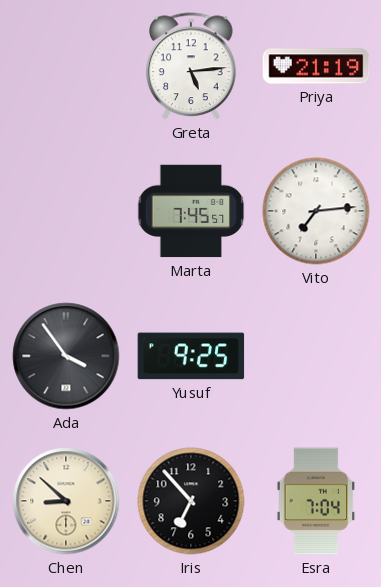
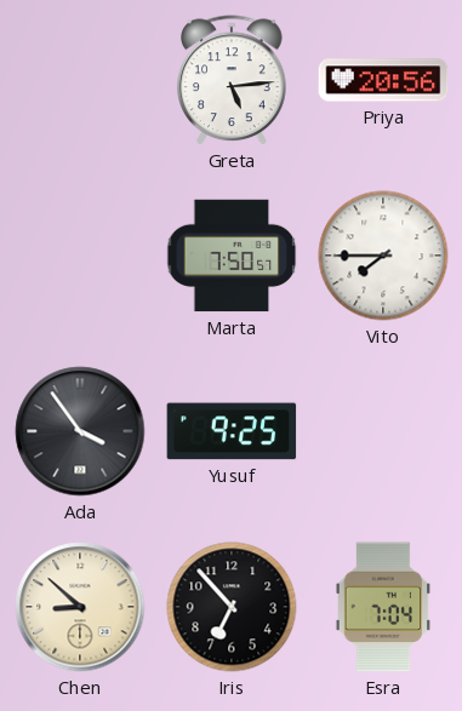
Priya: 21:19 -> 20:56
Marta: 7:45 -> 7:50
Vito: 7:14 -> 7:45
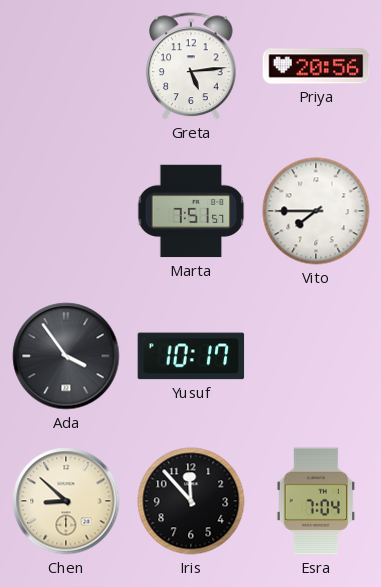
Marta: 7:50 -> 7:51
Yusuf: 9:25 -> 10:17
Iris: 6:53 -> 11:53
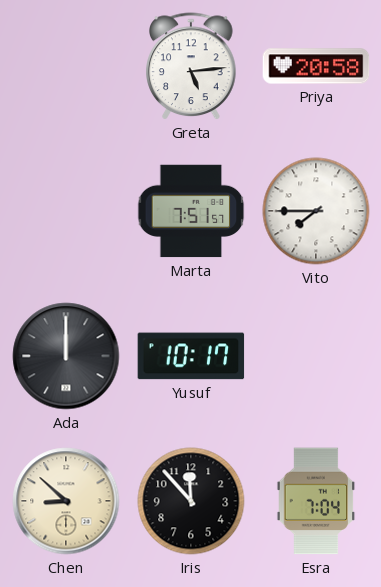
Priya: 20:56 -> 20:58
Ada: 3:54 -> 12:00
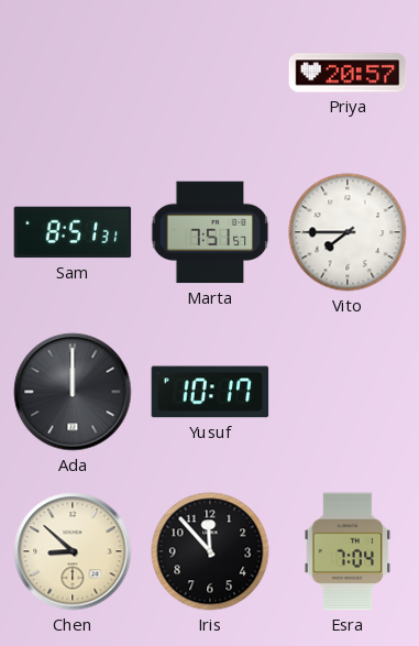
Greta: 5:14 -> none
Priya: 20:58 -> 20:57
Sam: none -> 8:51
